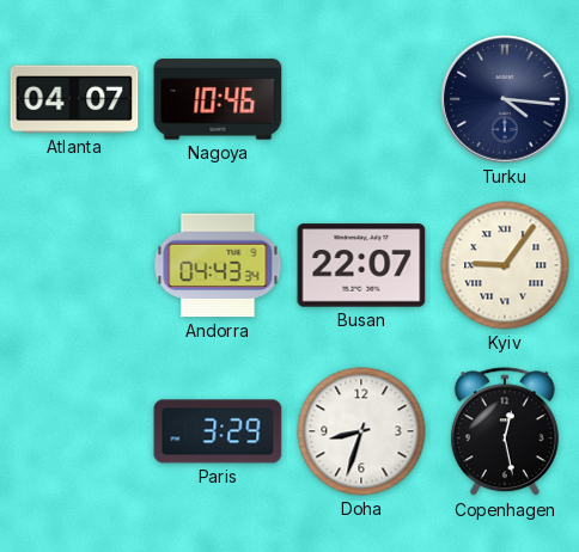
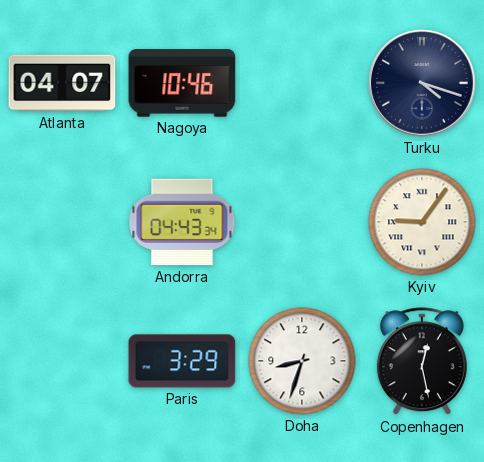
Turku: 4:16 -> 4:18
Busan: 22:07 -> none
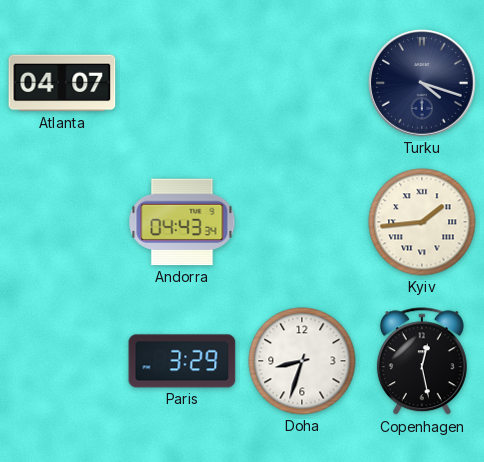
Nagoya: 10:46 -> none
Kyiv: 9:06 -> 1:44
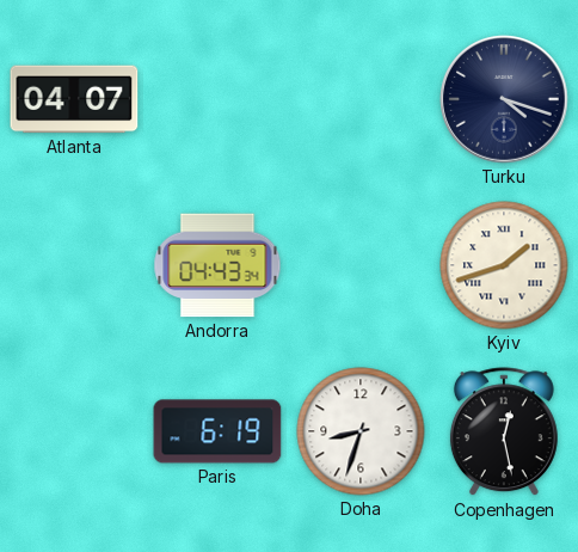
Kyiv: 1:44 -> 1:42
Paris: 3:29 -> 6:19
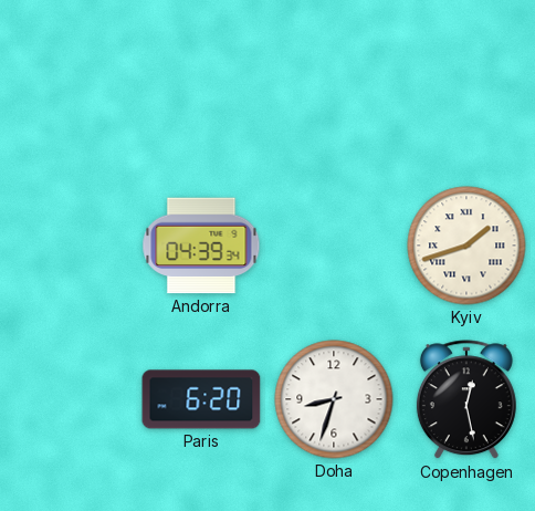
Atlanta: 04:07 -> none
Turku: 4:18 -> none
Andorra: 04:43 -> 04:39
Paris: 6:19 -> 6:20
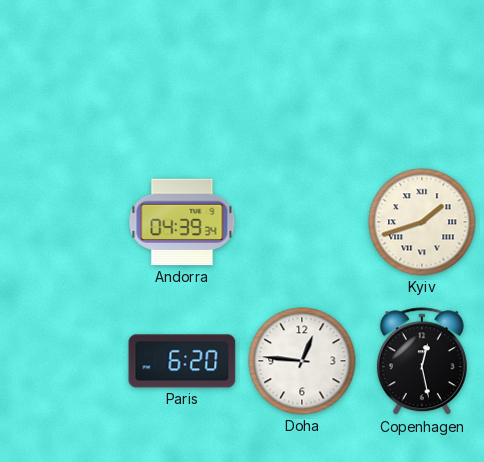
Doha: 8:33 -> 12:46
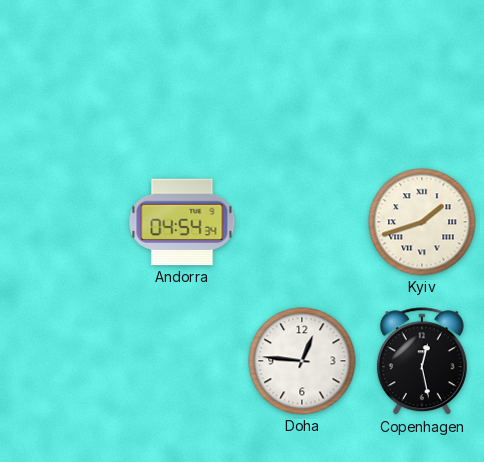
Andorra: 04:39 -> 04:54
Paris: 6:20 -> none
